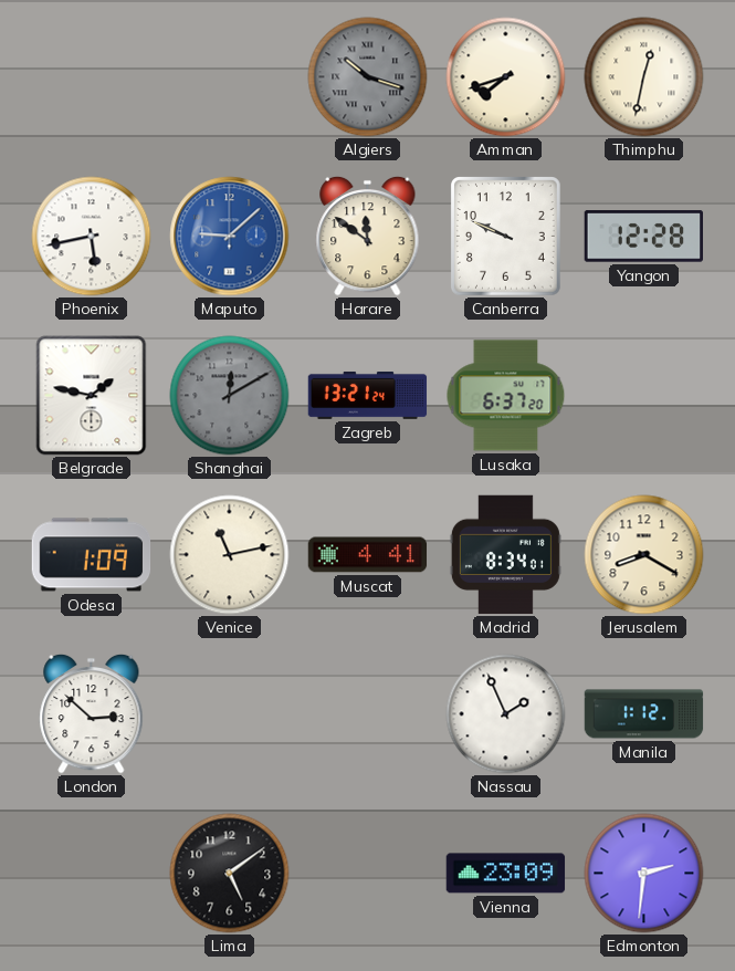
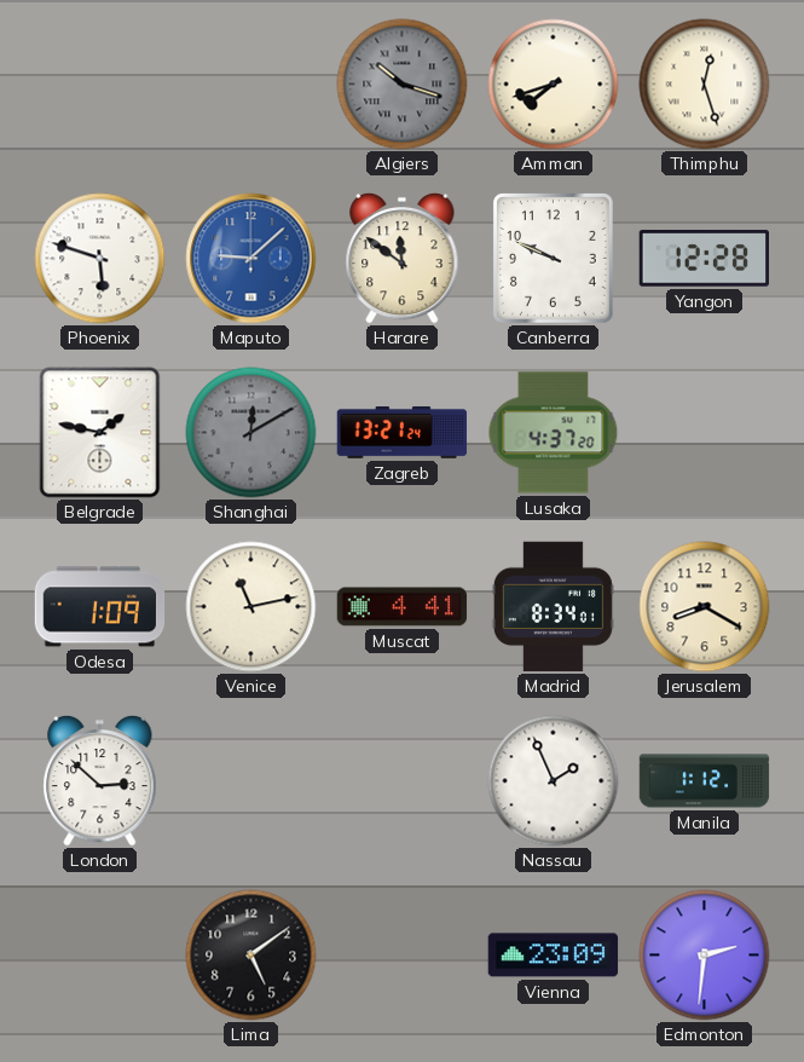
Thimphu: 12:32 -> 12:27
Phoenix: 5:43 -> 5:48
Lusaka: 6:37 -> 4:37
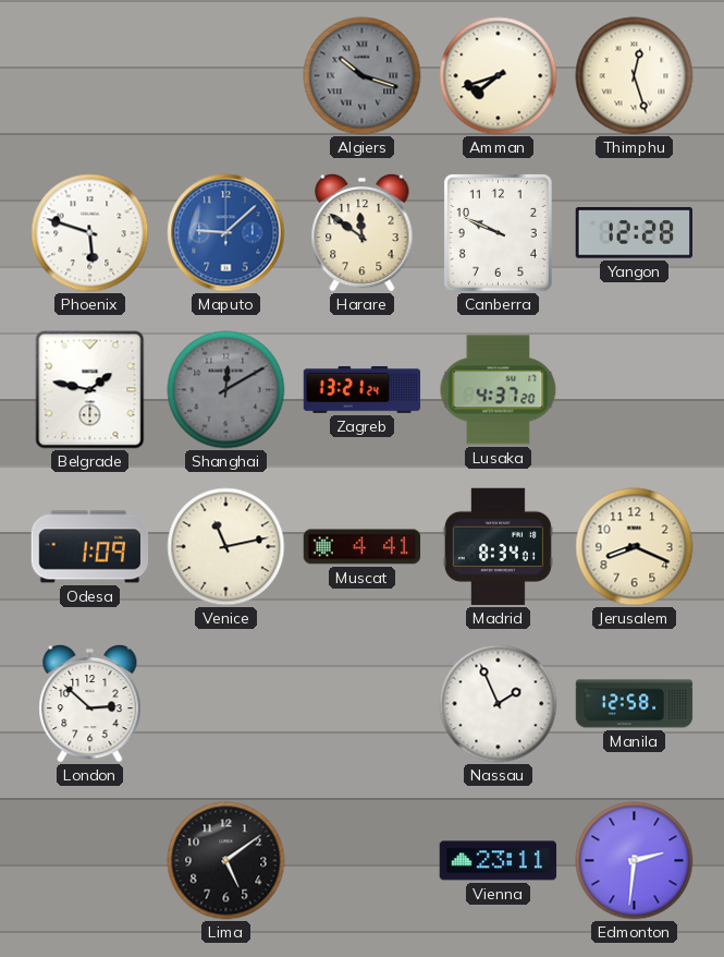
Jerusalem: 8:20 -> 8:19
Manila: 1:12 -> 12:58
Vienna: 23:09 -> 23:11
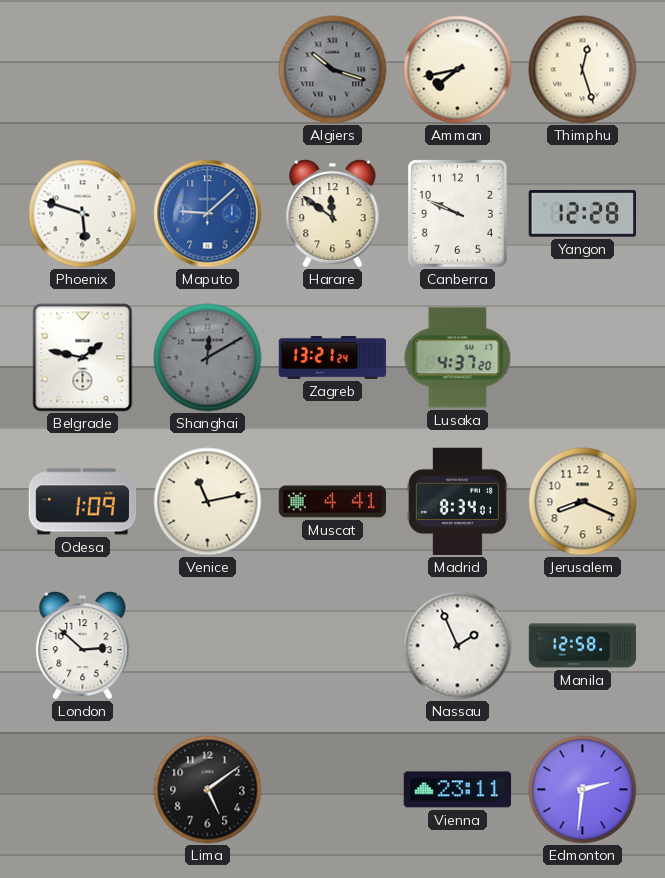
Amman: 7:42 -> 7:43
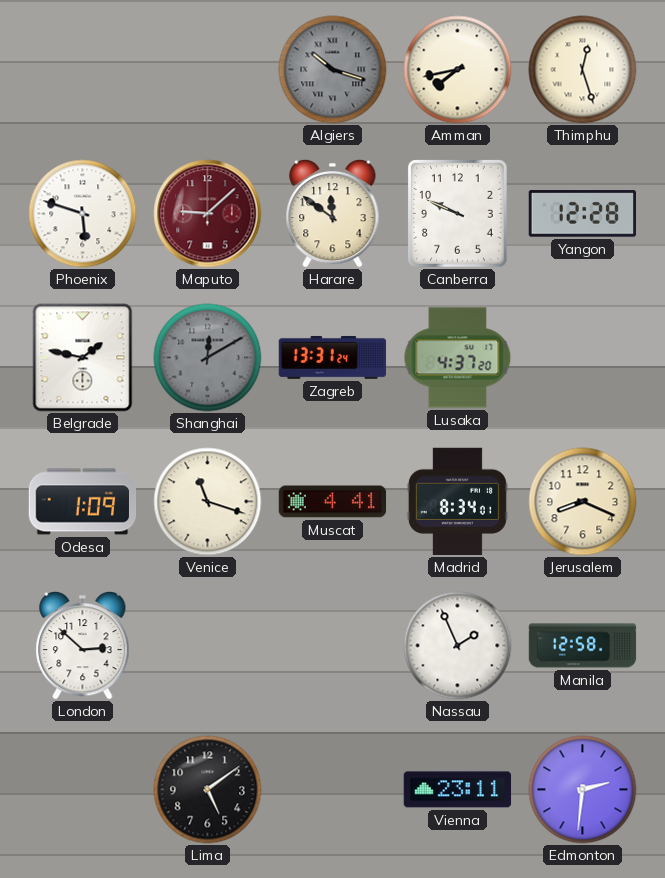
Maputo dial: blue -> burgundy
Zagreb: 13:21 -> 13:31
Venice: 11:13 -> 11:18
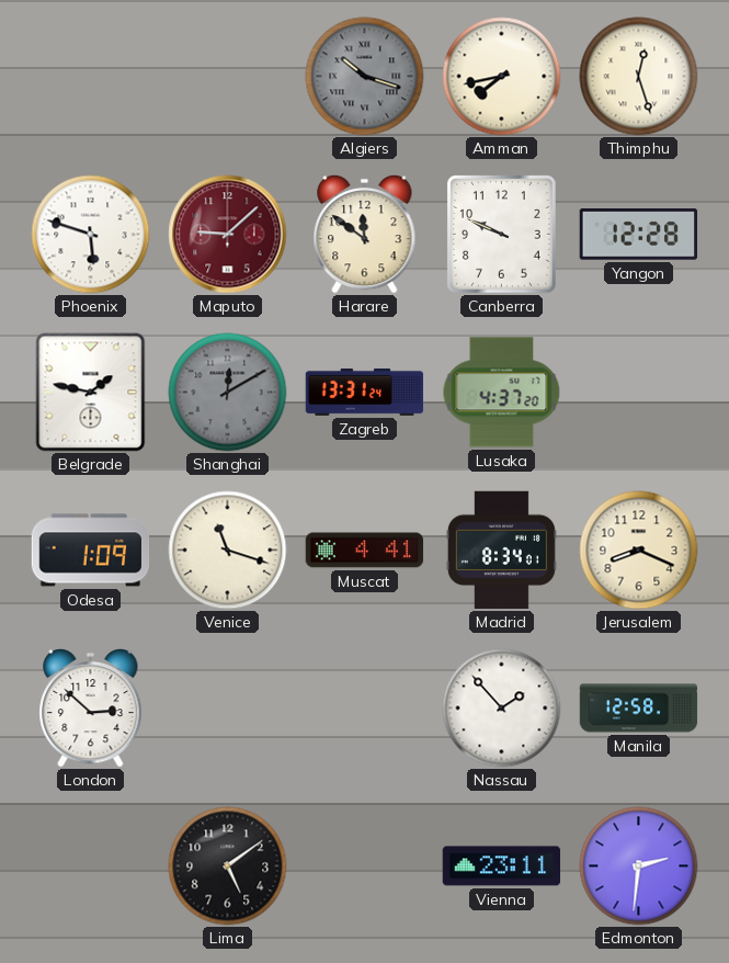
Nassau: 1:56 -> 1:53
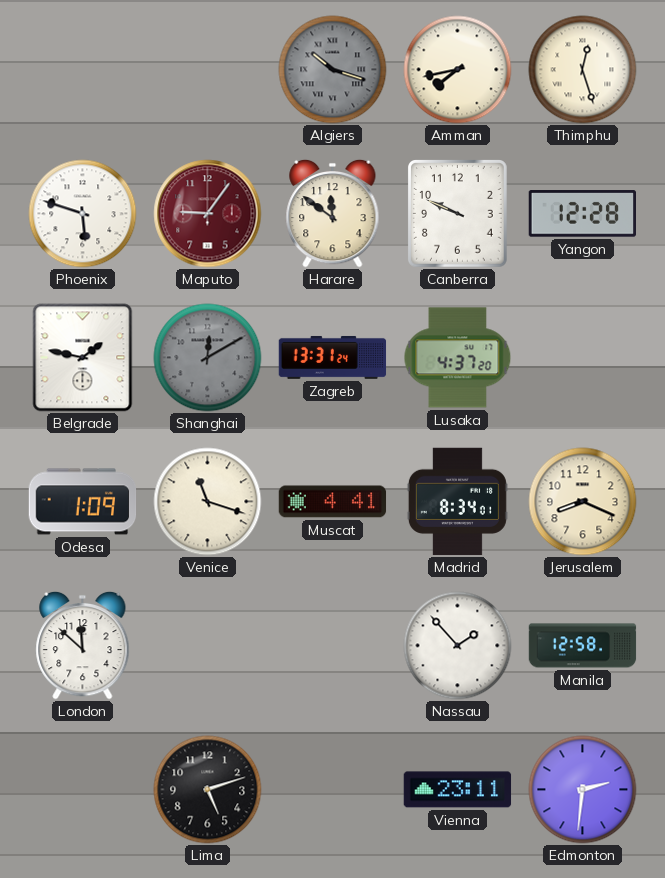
Maputo: 9:08 -> 9:06
London: 2:52 -> 11:52
Lima: 5:09 -> 5:12
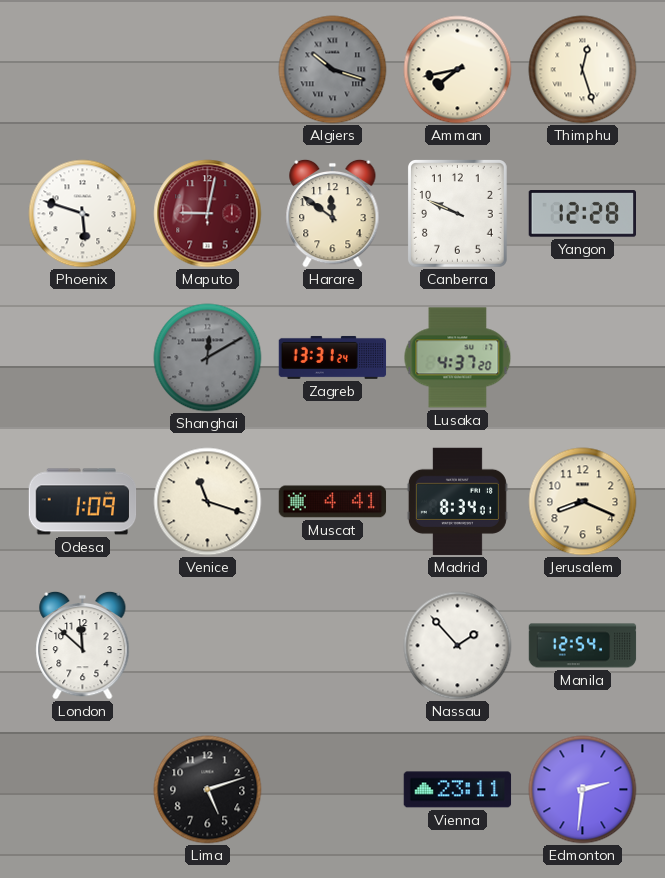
Maputo: 9:06 -> 9:02
Belgrade: 1:47 -> none
Manila: 12:58 -> 12:54
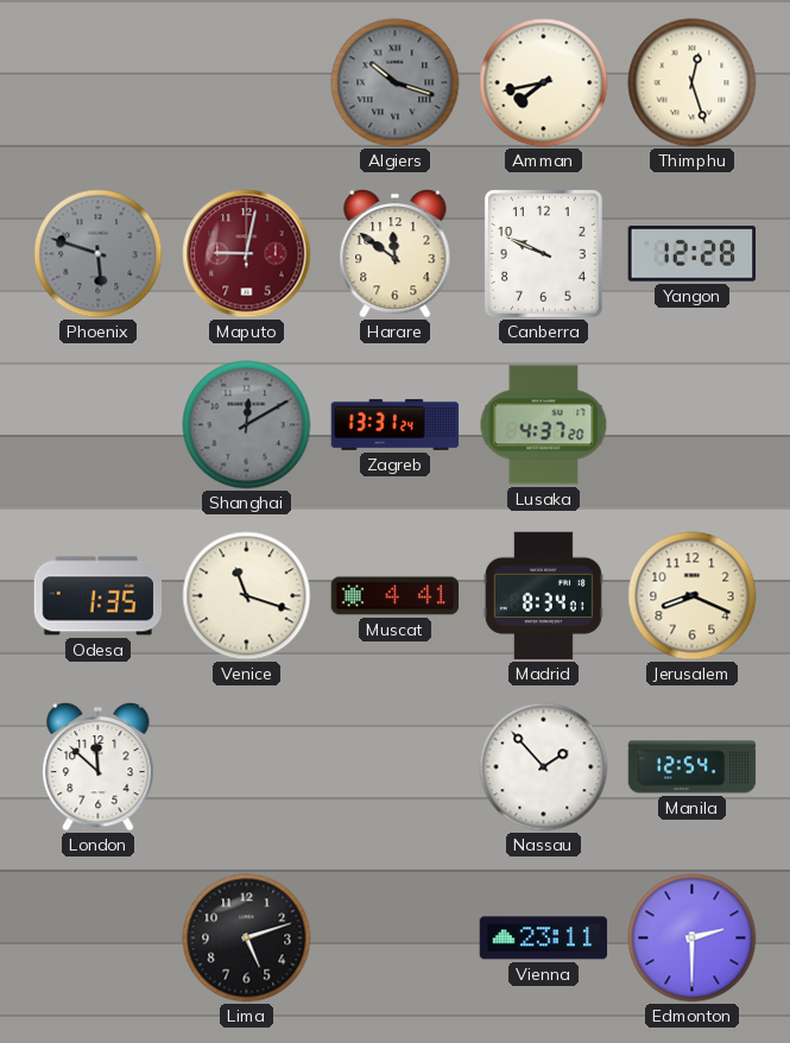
Phoenix dial: white -> grey
Odesa: 1:09 -> 1:35
Edmonton: 2:31 -> 2:30
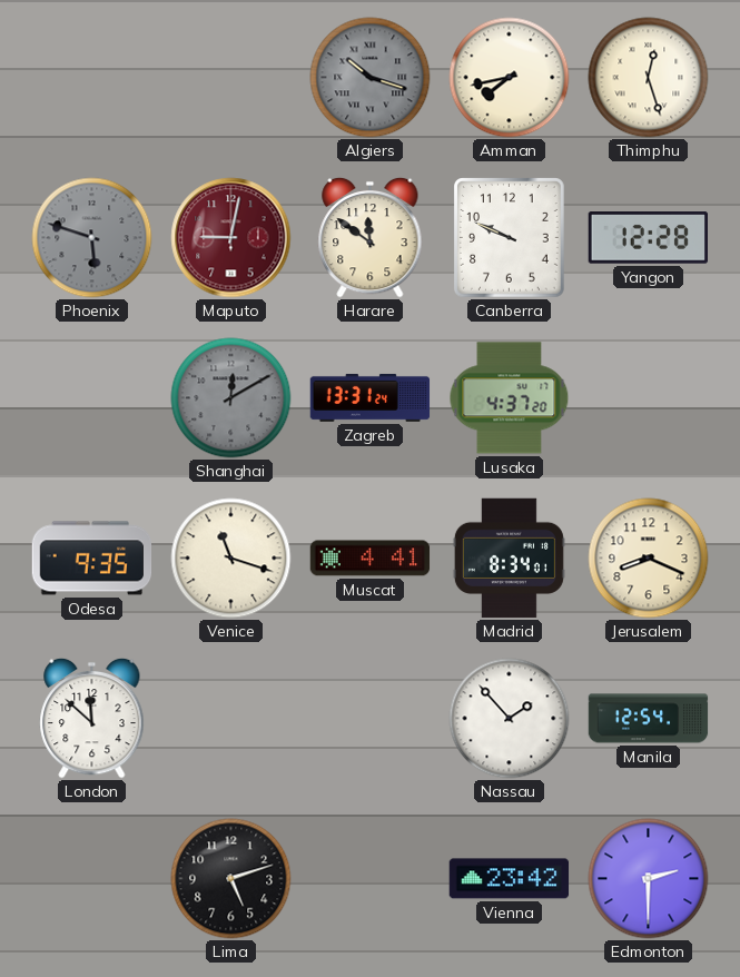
Odesa: 1:35 -> 9:35
Vienna: 23:11 -> 23:42
